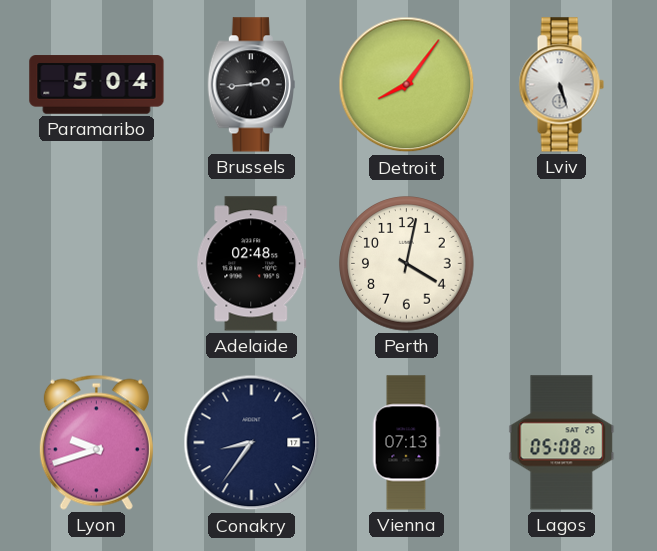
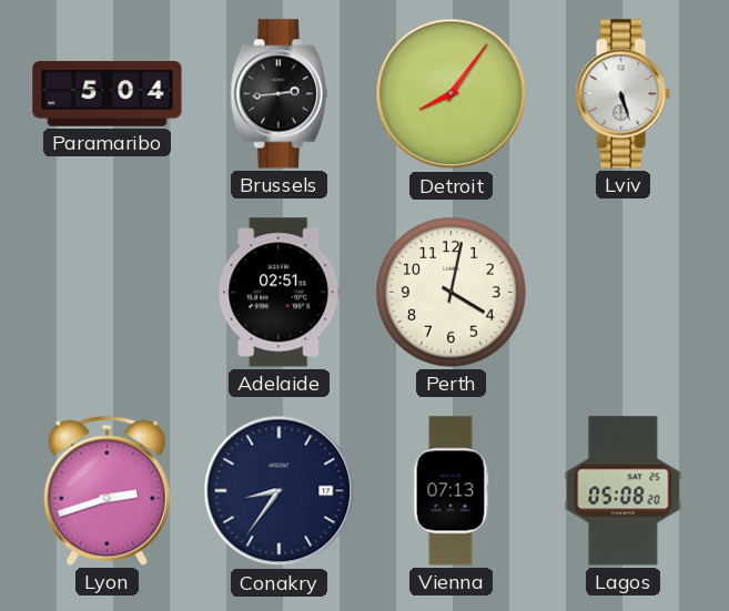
Adelaide: 02:48 -> 02:51
Lyon: 9:42 -> 2:42
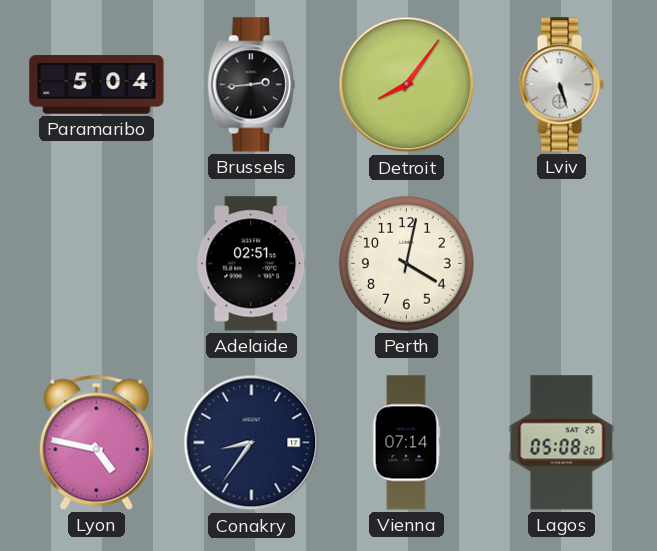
Lyon: 2:42 -> 4:47
Vienna: 07:13 -> 07:14
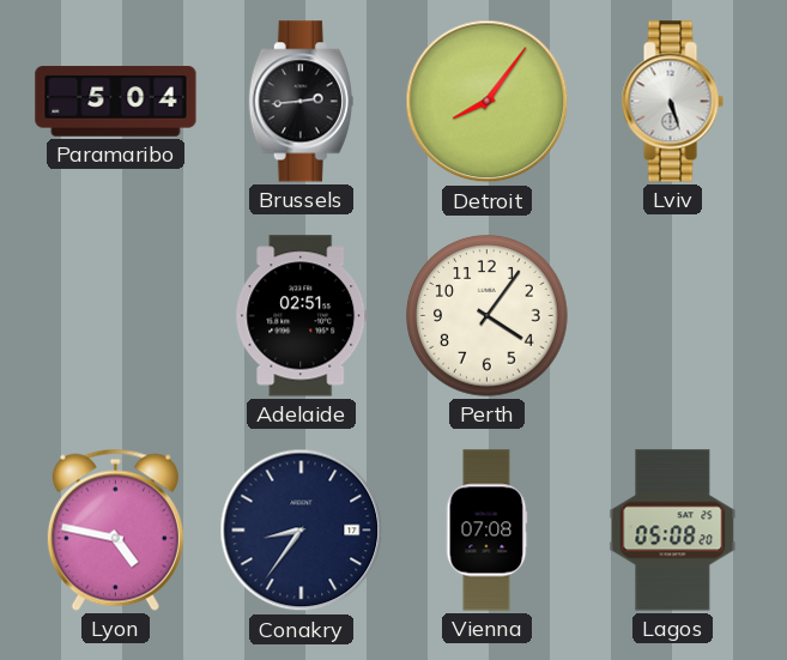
Perth: 4:02 -> 4:06
Vienna: 07:14 -> 07:08
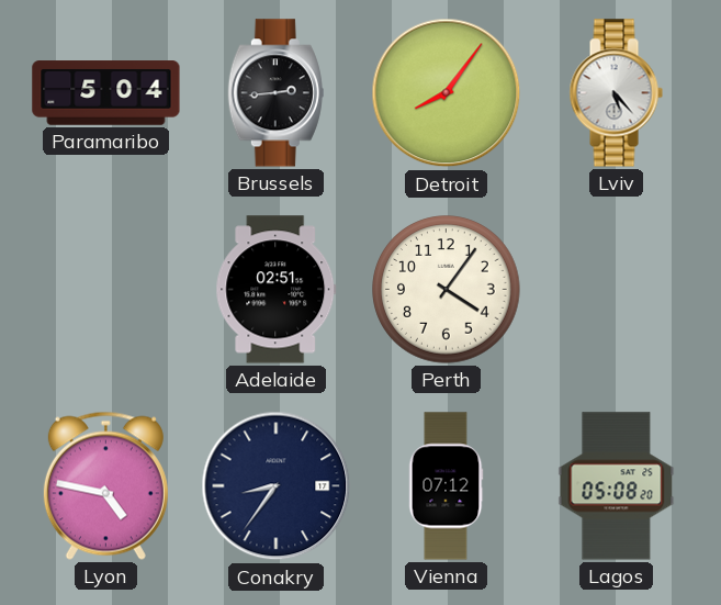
Lviv: 5:27 -> 5:23
Vienna: 07:08 -> 07:12
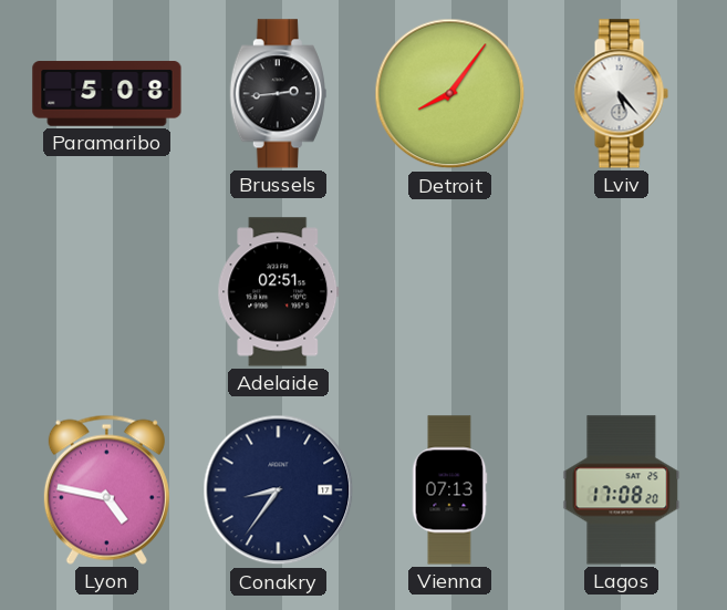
Paramaribo: 5:04 -> 5:08
Perth: 4:06 -> none
Vienna: 07:12 -> 07:13
Lagos: 05:08 -> 17:08
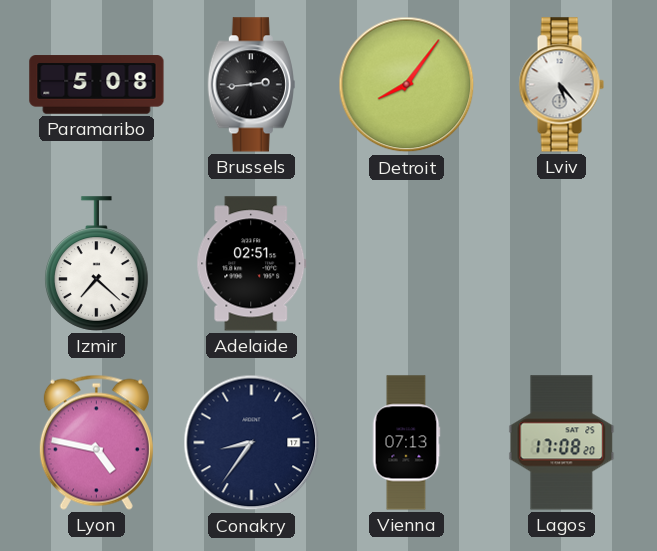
Izmir: none -> 7:22
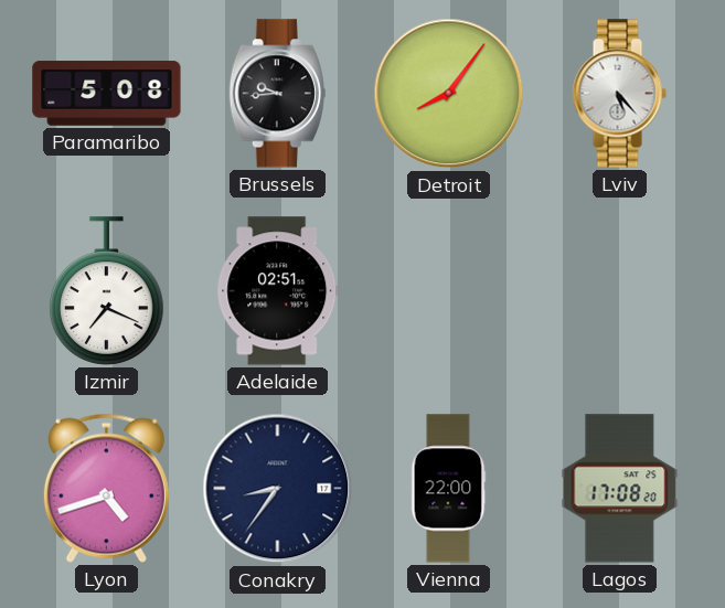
Brussels: 2:44 -> 9:44
Izmir: 7:22 -> 7:19
Lyon: 4:47 -> 4:42
Vienna: 07:13 -> 22:00
